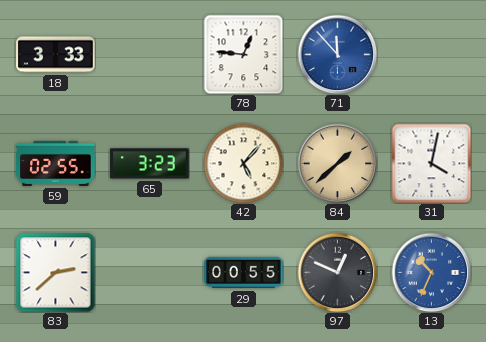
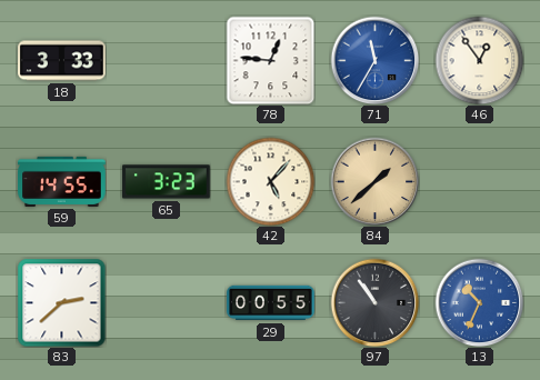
71: 11:53 -> 11:35
46: none -> 12:54
59: 02:55 -> 14:55
31: 4:02 -> none
97: 12:49 -> 10:54
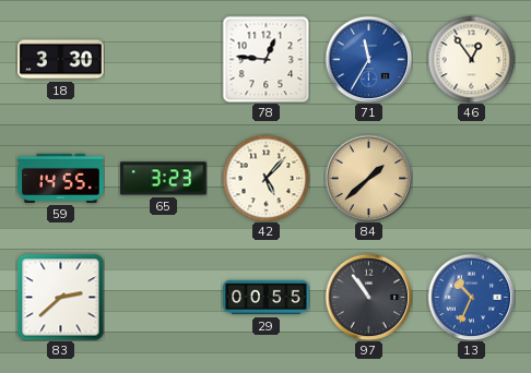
18: 3:33 -> 3:30
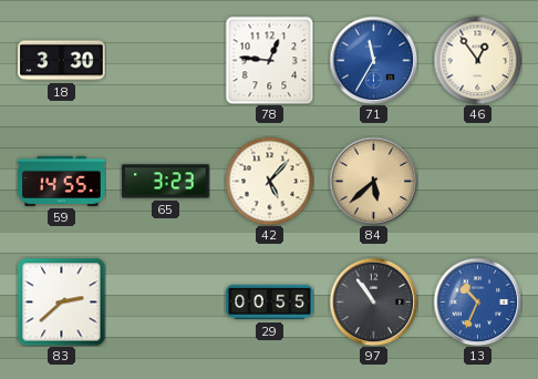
84: 1:38 -> 5:38
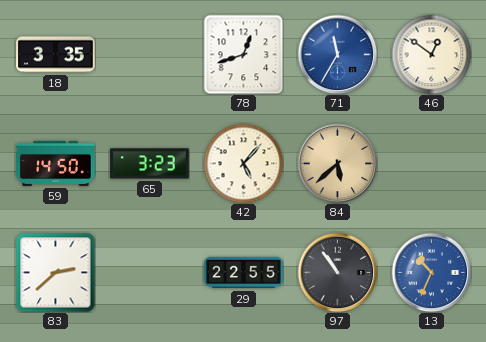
18: 3:30 -> 3:35
78: 12:46 -> 12:42
46: 12:54 -> 12:51
59: 14:55 -> 14:50
29: 00:55 -> 22:55
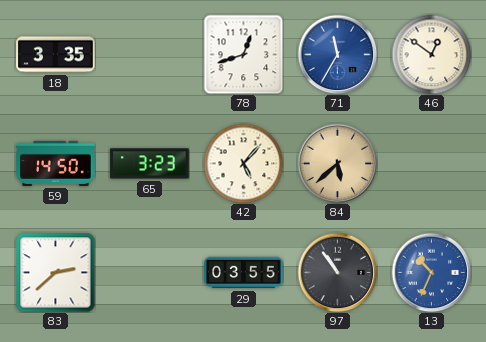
29: 22:55 -> 03:55
